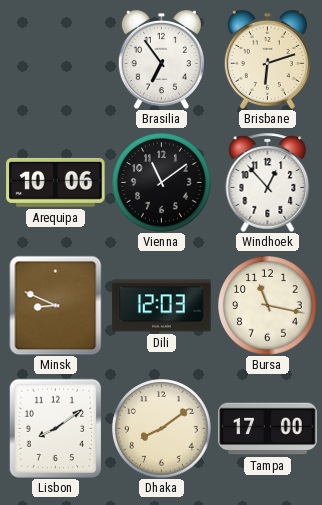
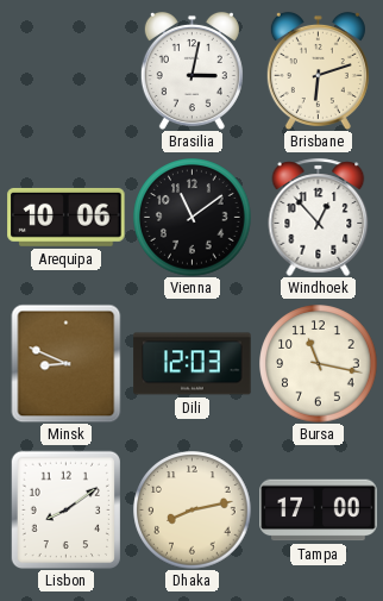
Brasilia: 6:54 -> 3:02
Dhaka: 8:09 -> 8:13
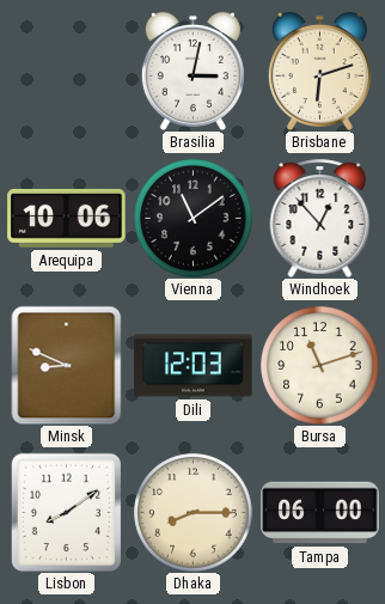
Bursa: 11:17 -> 11:12
Dhaka: 8:13 -> 8:15
Tampa: 17:00 -> 06:00
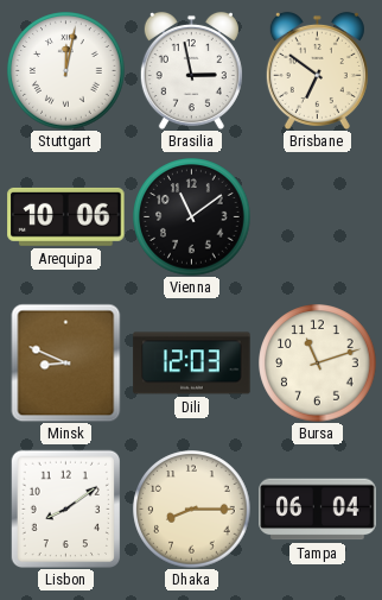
Stuttgart: none -> 12:02
Brasilia: 3:02 -> 2:58
Brisbane: 6:12 -> 6:51
Windhoek: 12:53 -> none
Tampa: 06:00 -> 06:04
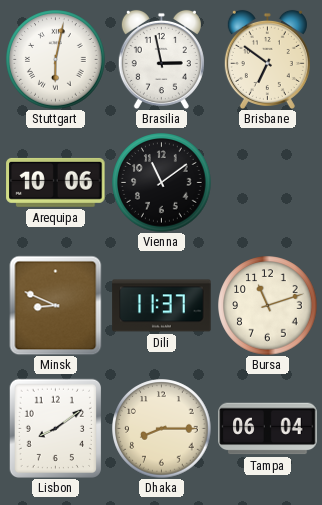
Stuttgart: 12:02 -> 6:02
Dili: 12:03 -> 11:37
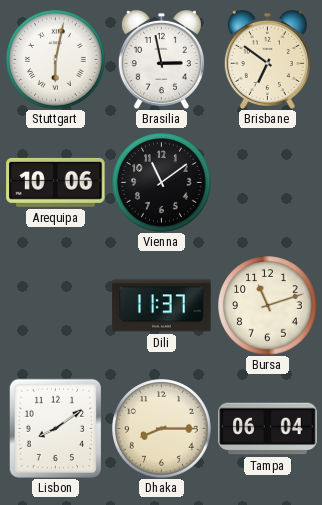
Minsk: 8:49 -> none
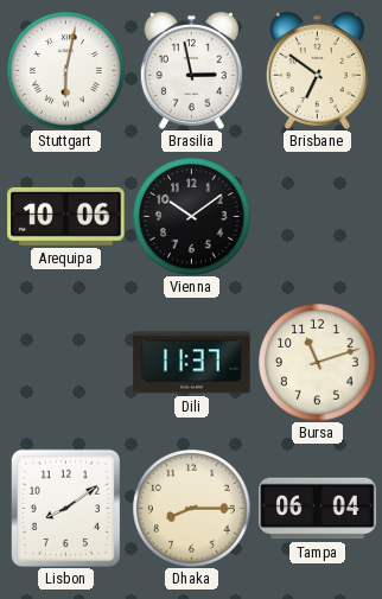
Vienna: 11:09 -> 10:09
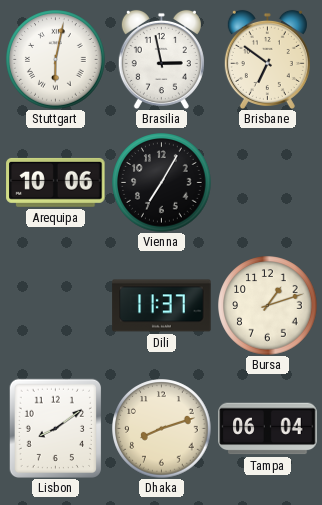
Vienna: 10:09 -> 7:05
Bursa: 11:12 -> 1:12
Dhaka: 8:15 -> 8:12
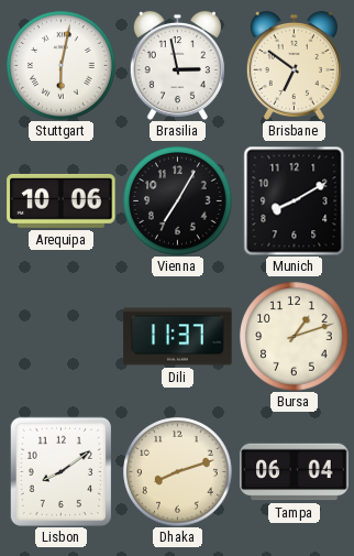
Munich: none -> 8:10
